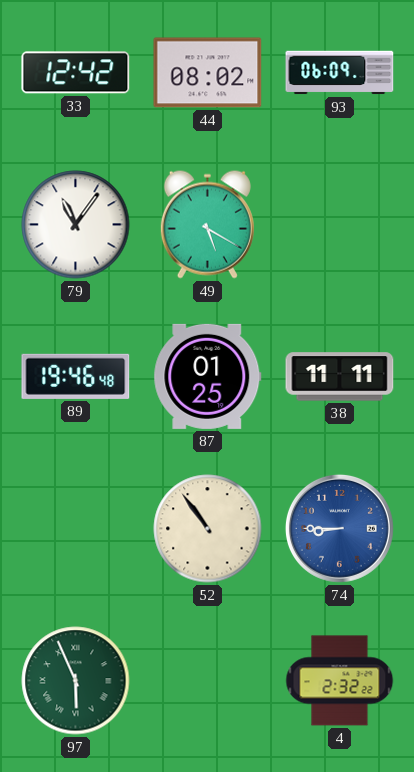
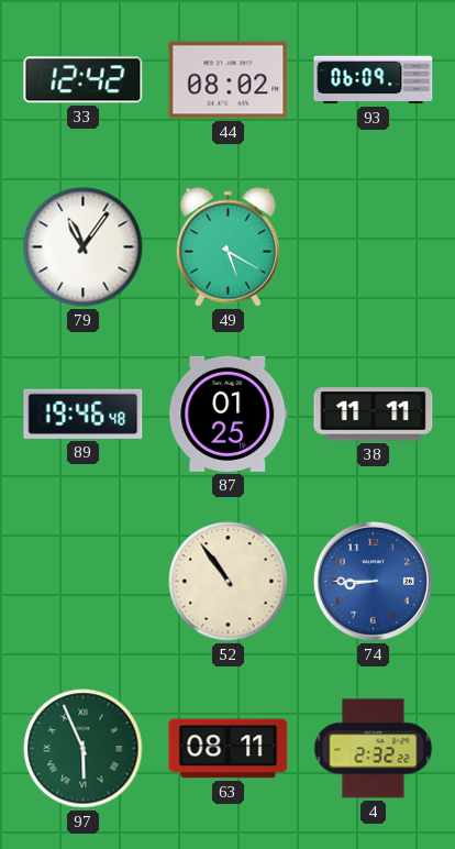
63: none -> 08:11
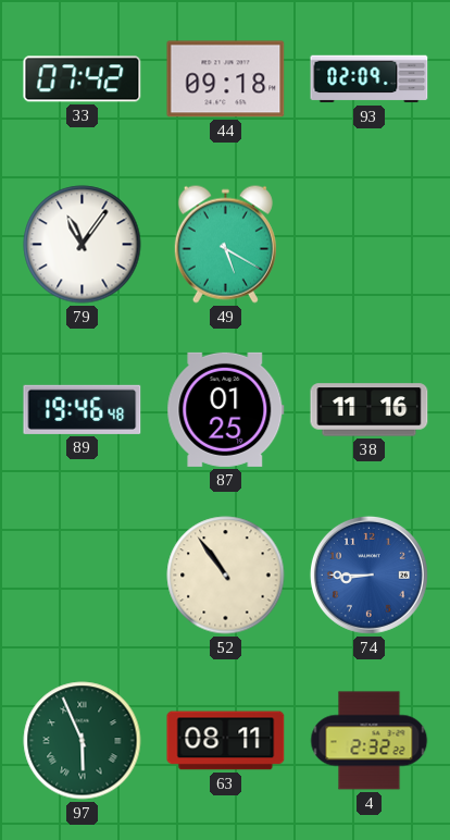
33: 12:42 -> 07:42
44: 08:02 -> 09:18
93: 06:09 -> 02:09
38: 11:11 -> 11:16
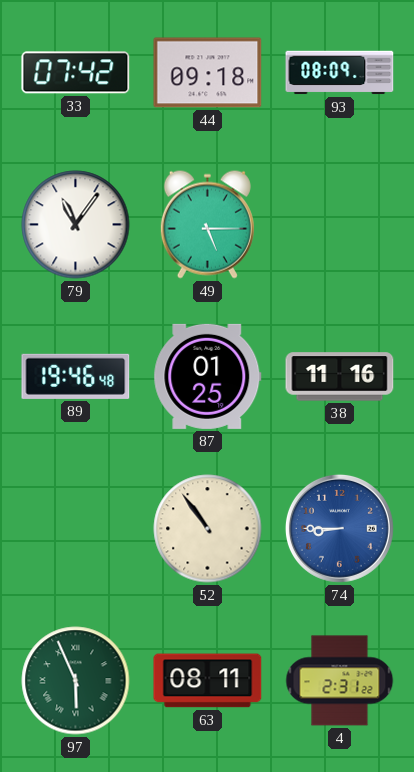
93: 02:09 -> 08:09
49: 5:20 -> 5:15
4: 2:32 -> 2:31
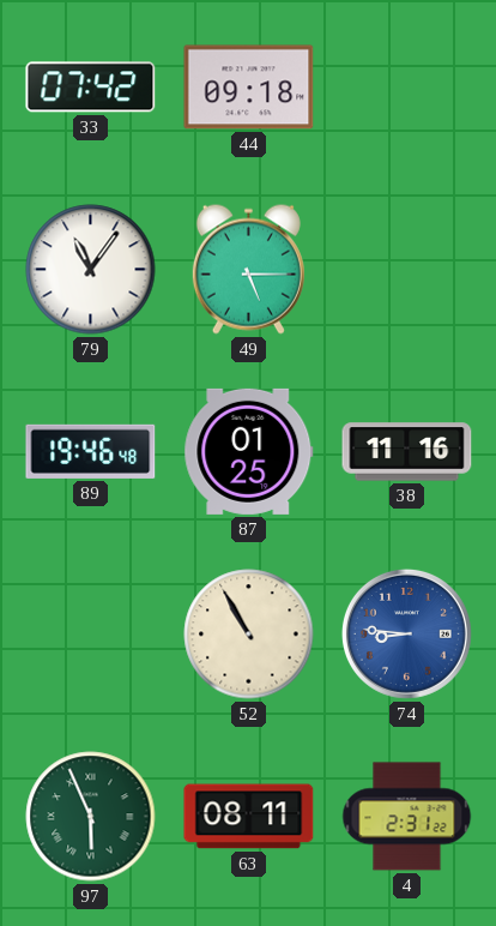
93: 08:09 -> none
52: 10:54 -> 10:55
74: 8:45 -> 8:46
